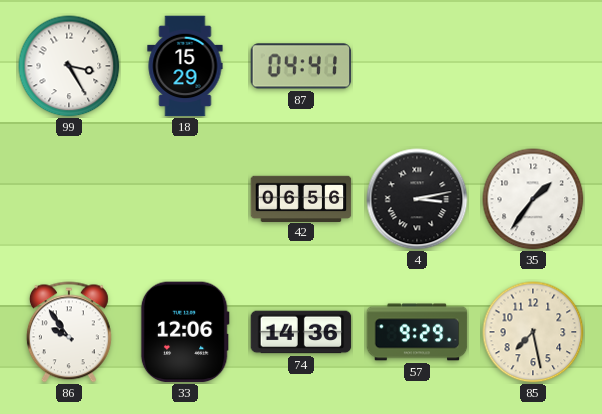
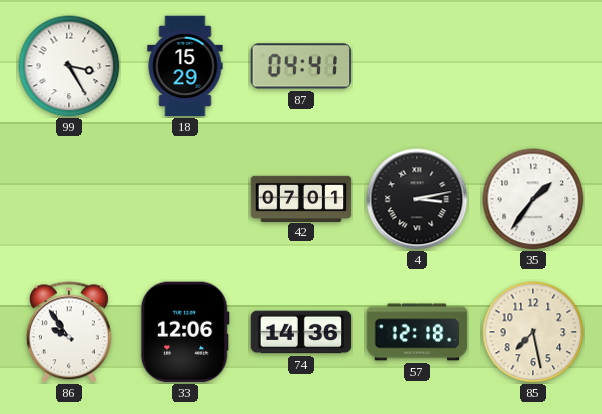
42: 06:56 -> 07:01
57: 9:29 -> 12:18
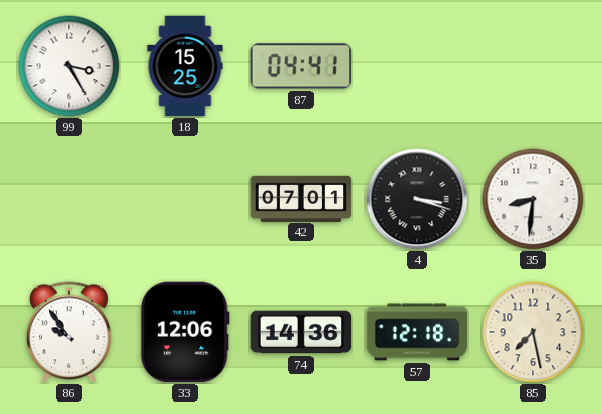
18: 15:29 -> 15:25
4: 3:13 -> 3:18
35: 1:36 -> 8:31
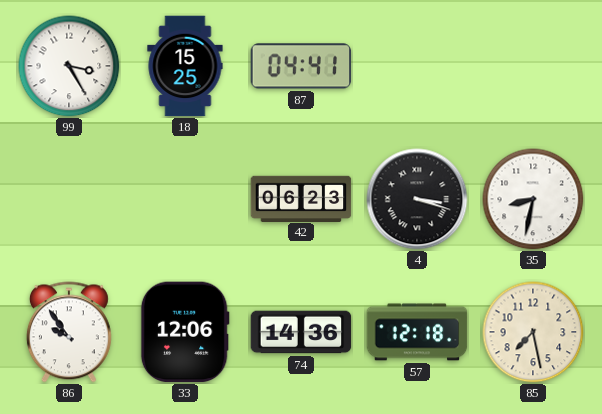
42: 07:01 -> 06:23
35: 8:31 -> 8:32
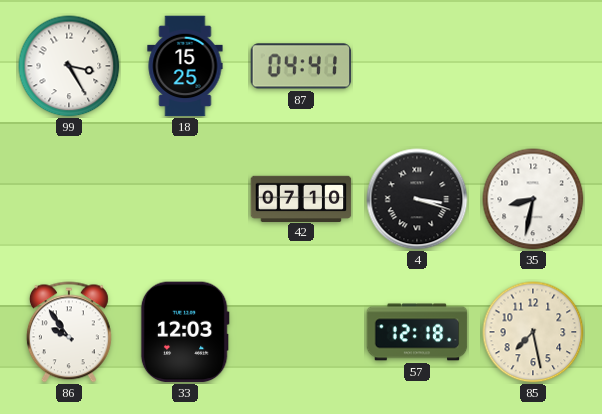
42: 06:23 -> 07:10
33: 12:06 -> 12:03
74: 14:36 -> none
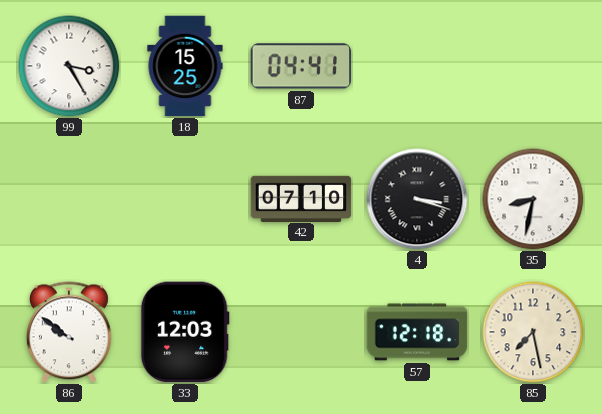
86: 9:54 -> 9:51
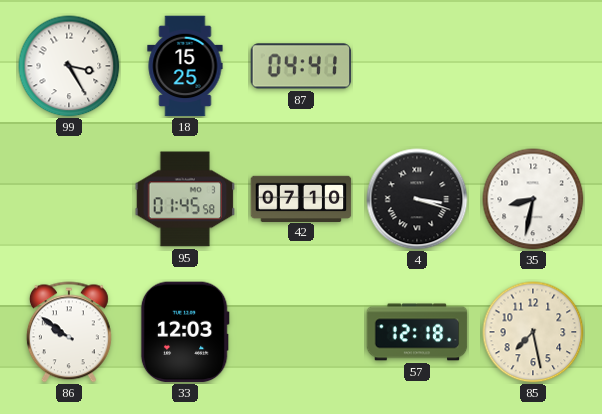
95: none -> 01:45
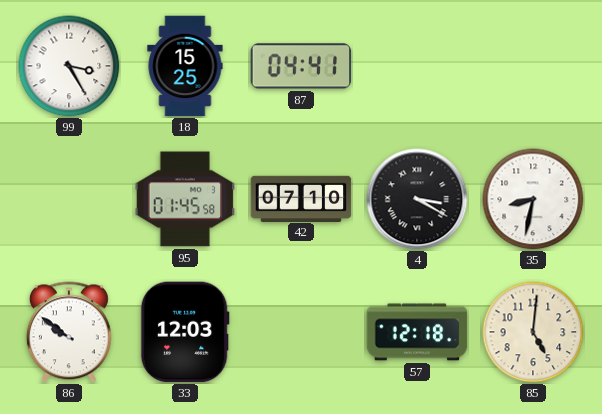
4: 3:18 -> 3:20
85: 7:28 -> 5:01
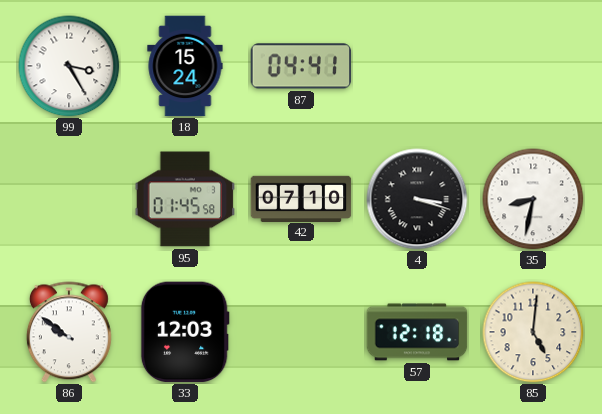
18: 15:25 -> 15:24
4: 3:20 -> 3:18
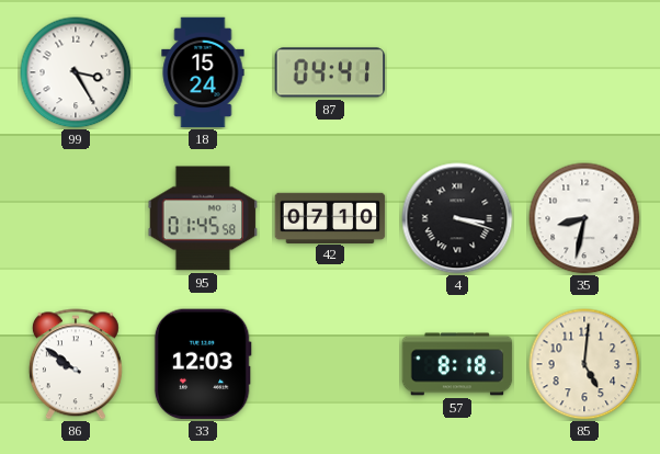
57: 12:18 -> 8:18
